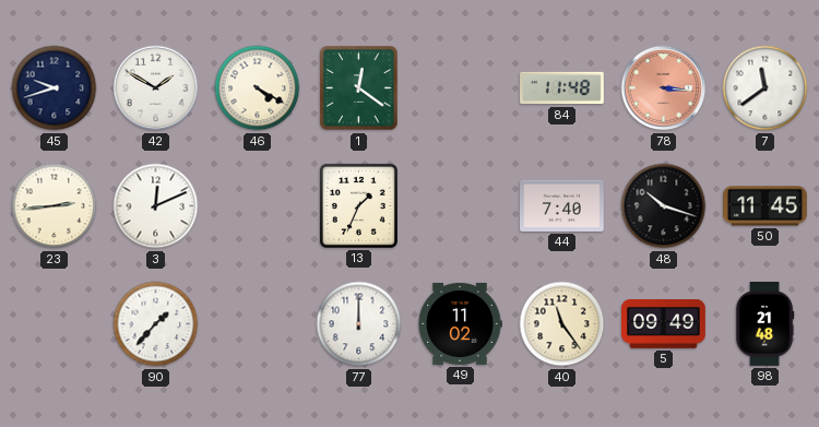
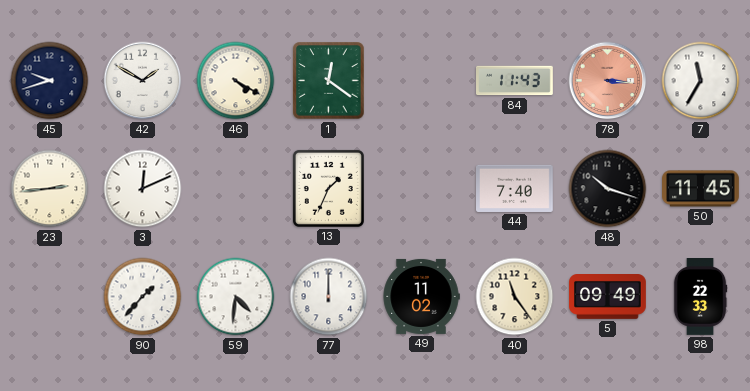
84: 11:48 -> 11:43
7: 11:39 -> 11:35
59: none -> 4:31
98: 21:48 -> 22:33
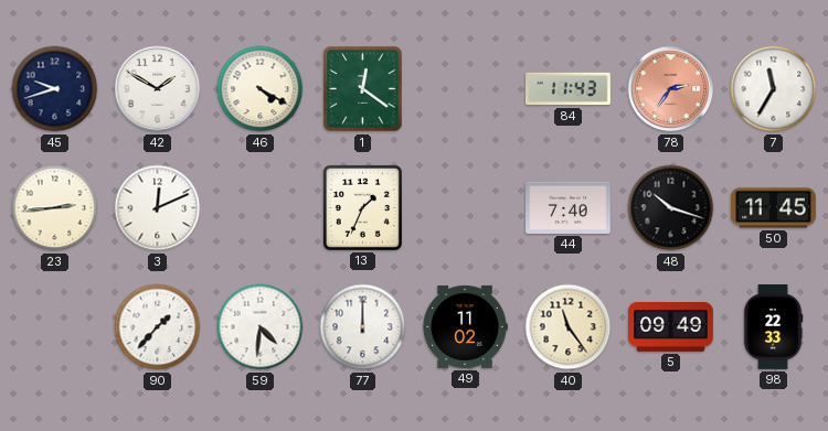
78: 3:16 -> 2:36
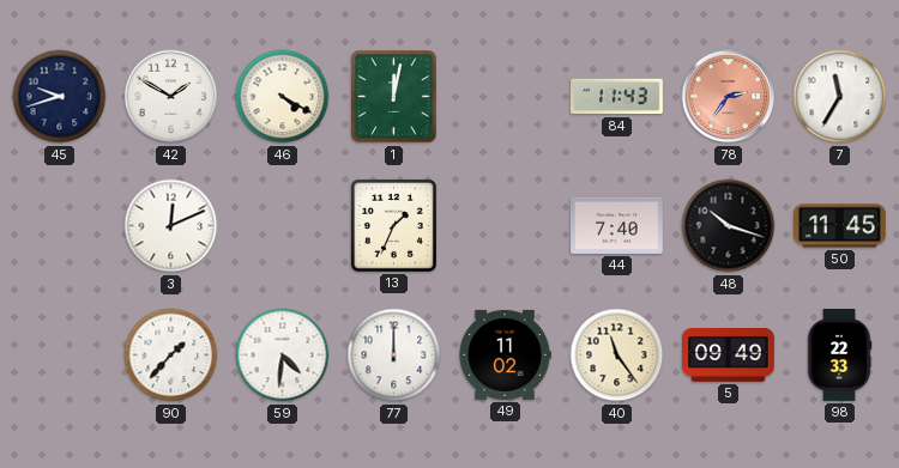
1: 12:21 -> 12:02
23: 2:44 -> none
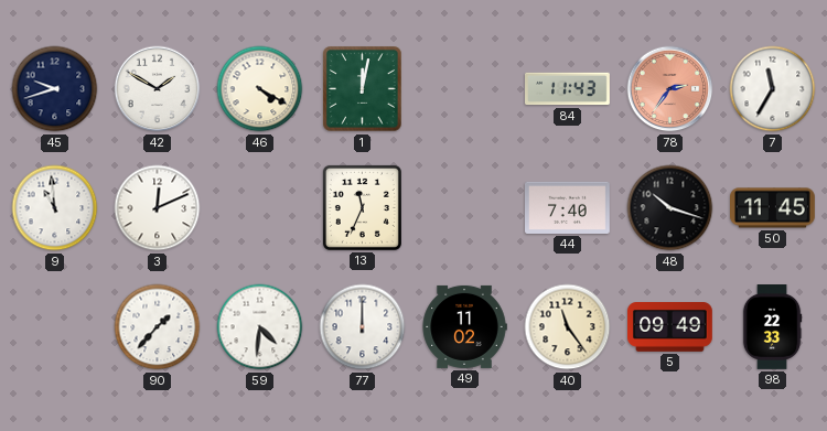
9: none -> 10:59
13: 1:34 -> 11:34
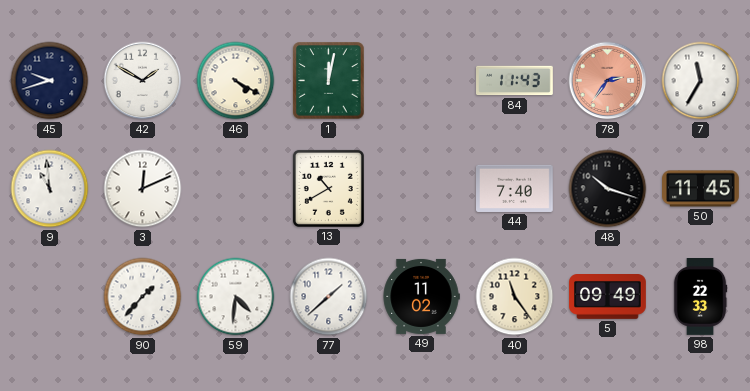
13: 11:34 -> 10:40
77: 12:00 -> 1:38
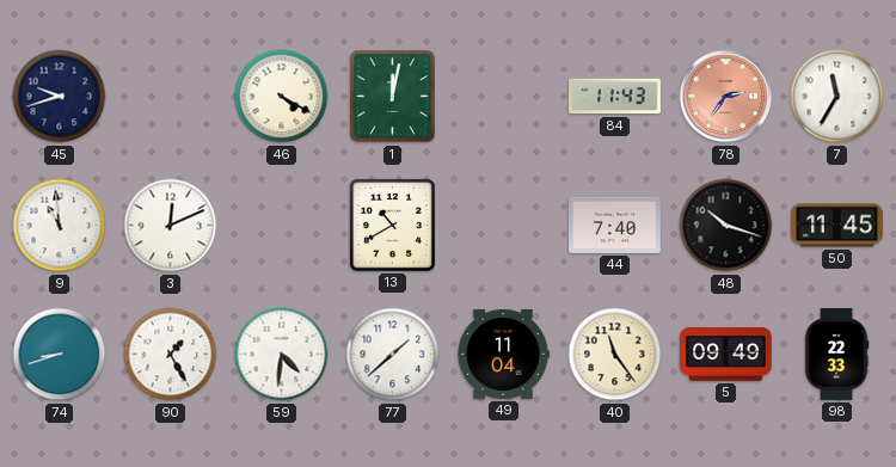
42: 1:50 -> none
74: none -> 8:42
90: 1:37 -> 1:25
49: 11:02 -> 11:04
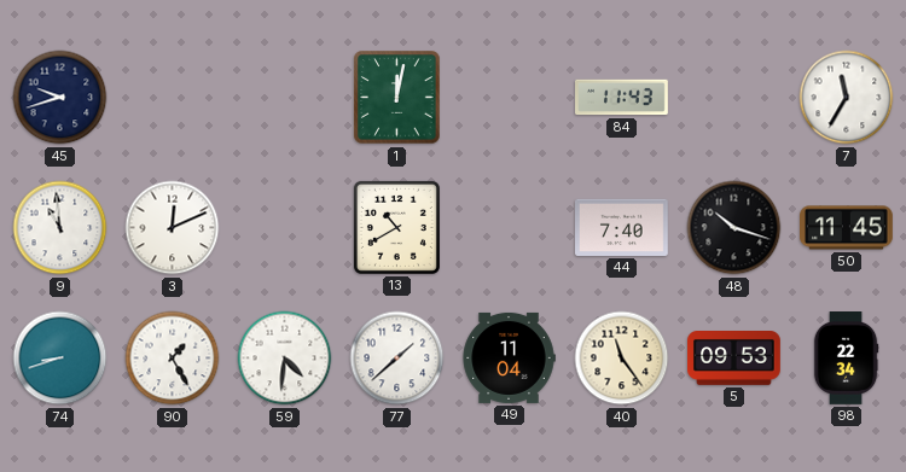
46: 4:20 -> none
78: 2:36 -> none
5: 09:49 -> 09:53
98: 22:33 -> 22:34
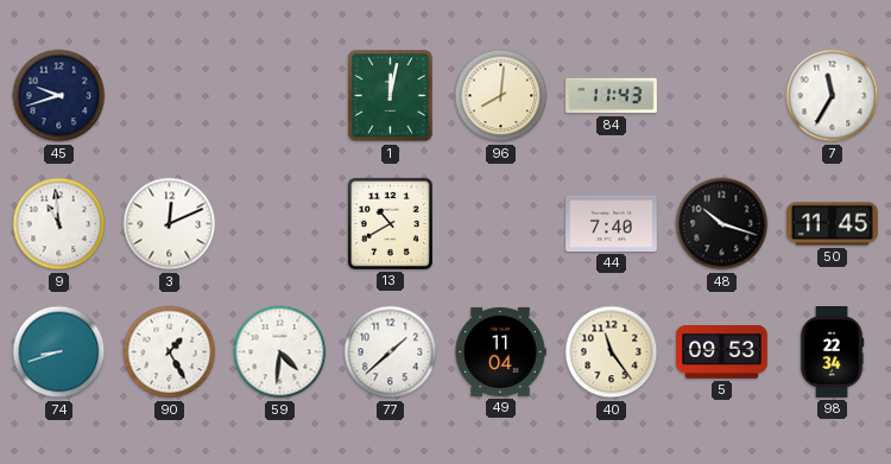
96: none -> 8:01
